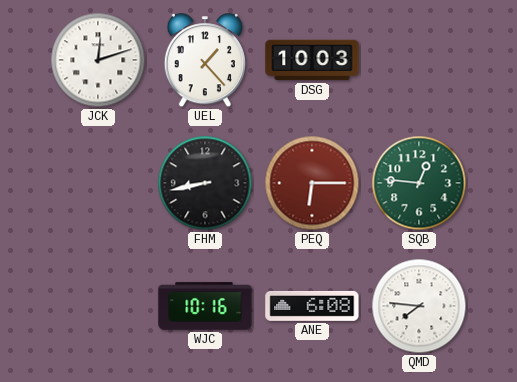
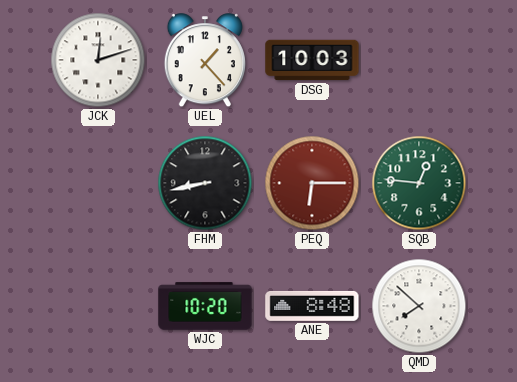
WJC: 10:16 -> 10:20
ANE: 6:08 -> 8:48
QMD: 7:46 -> 7:52
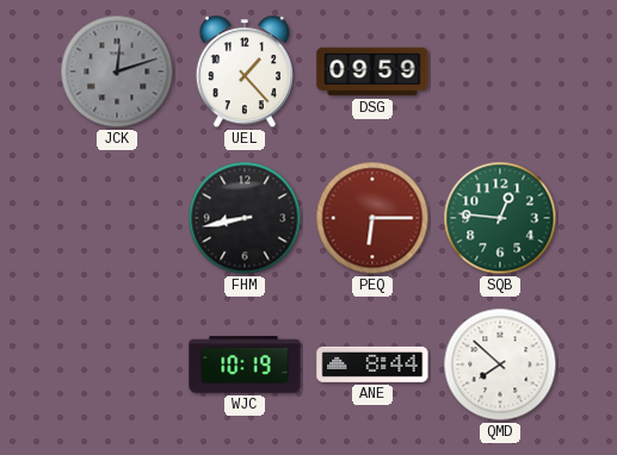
JCK dial: white -> grey
DSG: 10:03 -> 09:59
WJC: 10:20 -> 10:19
ANE: 8:48 -> 8:44
